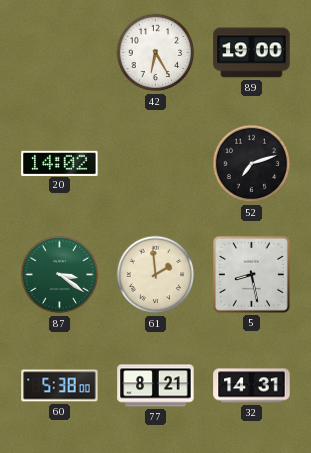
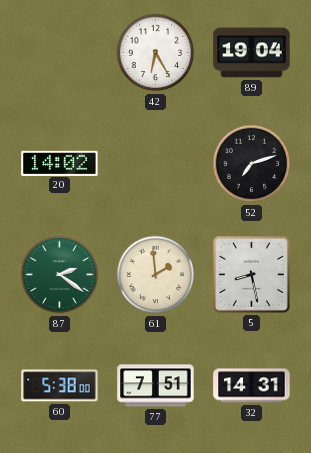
89: 19:00 -> 19:04
87: 3:21 -> 2:21
77: 8:21 -> 7:51
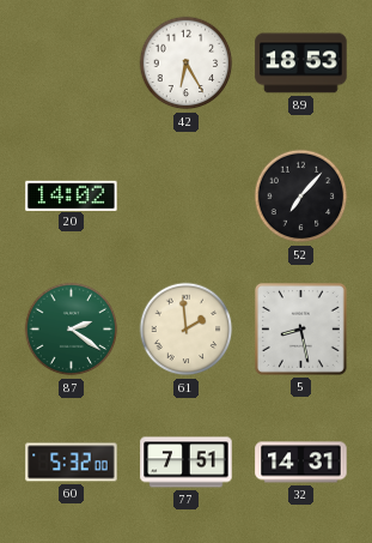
89: 19:04 -> 18:53
52: 7:12 -> 7:07
60: 5:38 -> 5:32
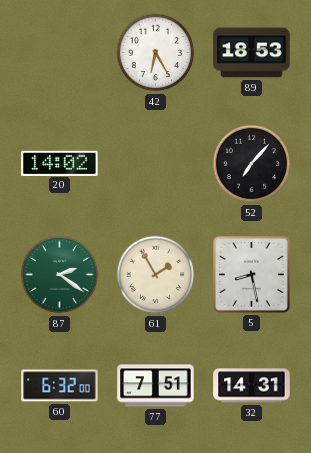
61: 1:59 -> 1:55
60: 5:32 -> 6:32
